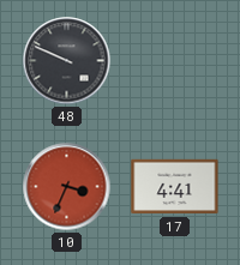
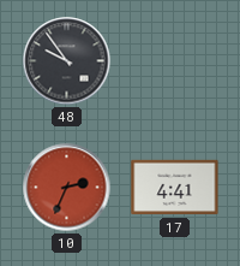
48: 9:49 -> 9:54
10: 3:34 -> 2:34
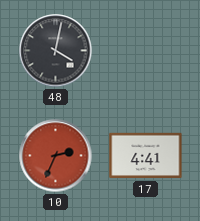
48: 9:54 -> 4:02
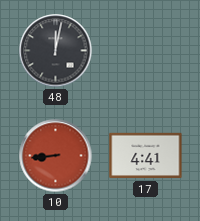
48: 4:02 -> 12:02
10: 2:34 -> 8:44
